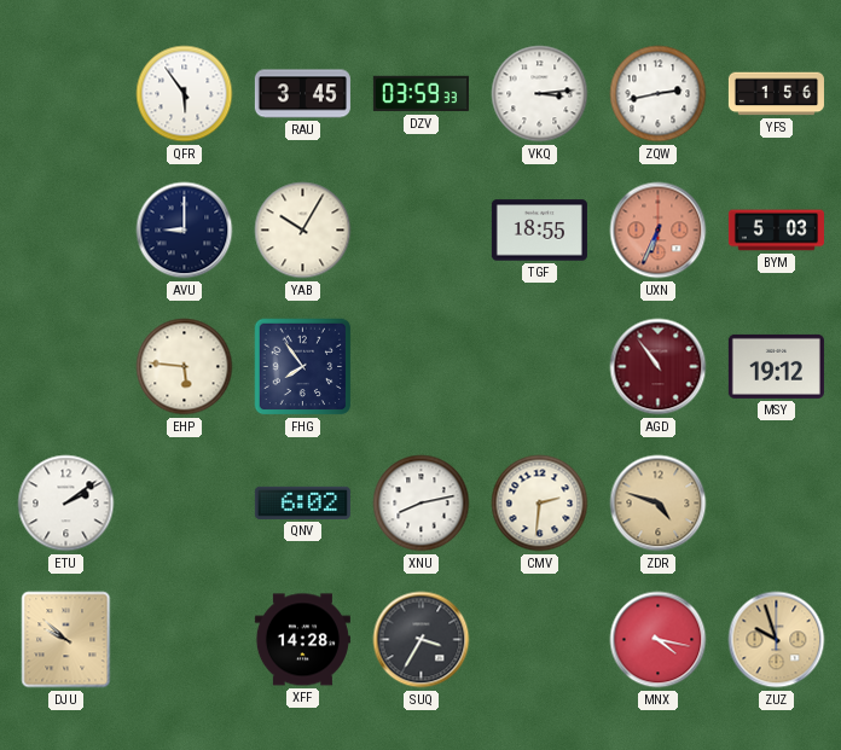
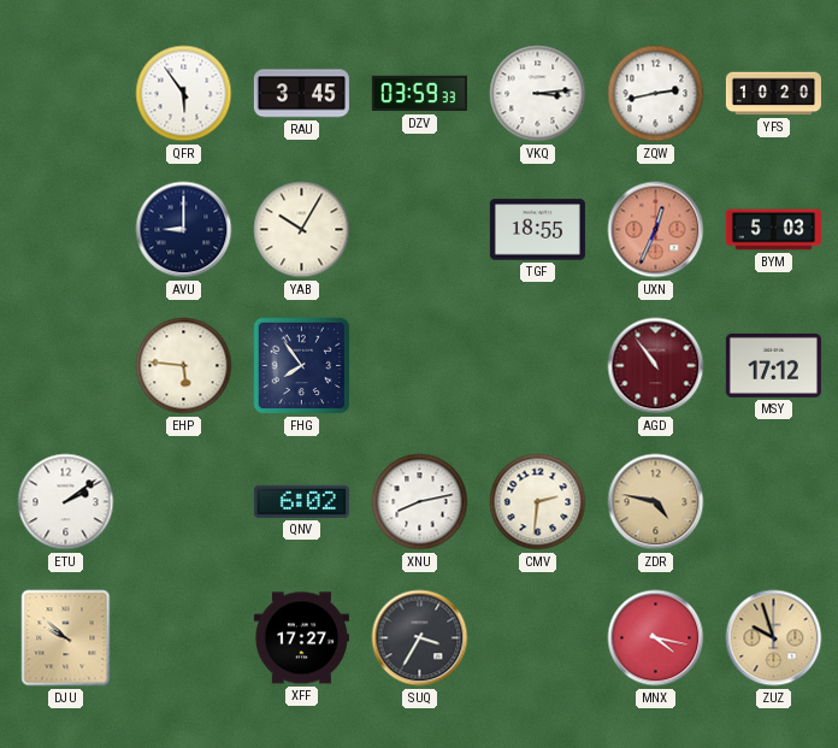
YFS: 1:56 -> 10:20
UXN: 6:34 -> 12:34
MSY: 19:12 -> 17:12
ZDR: 4:48 -> 4:47
XFF: 14:28 -> 17:27
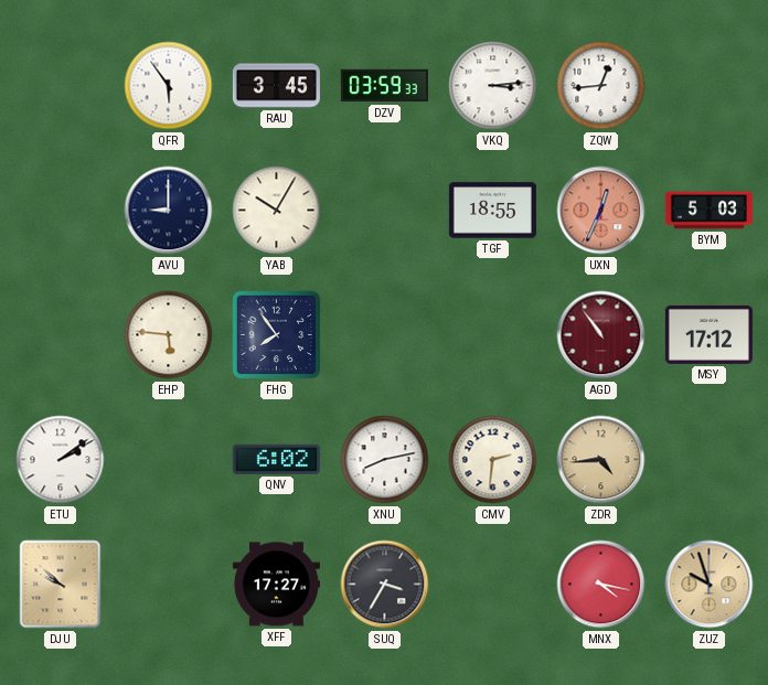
ZQW: 2:43 -> 12:44
YFS: 10:20 -> none
ZDR: 4:47 -> 4:44
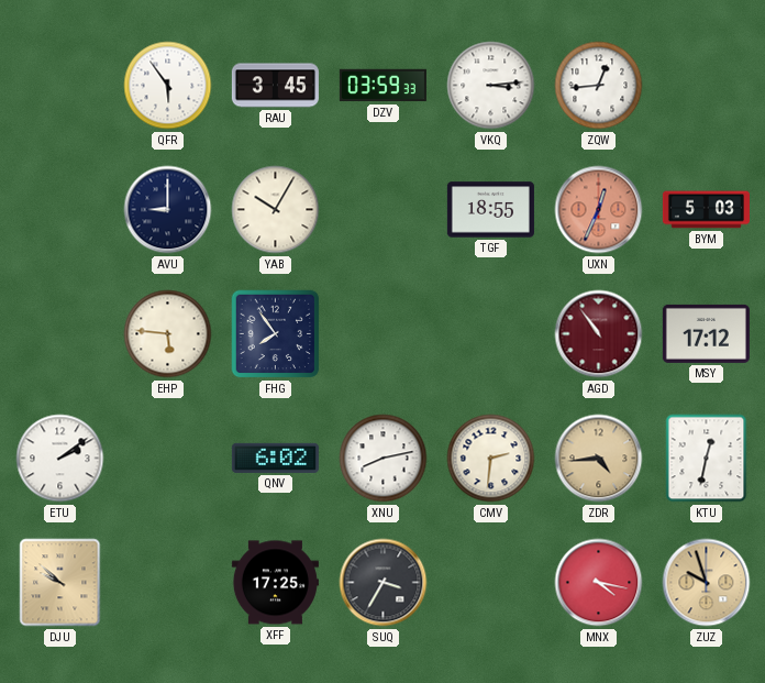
KTU: none -> 12:32
XFF: 17:27 -> 17:25
